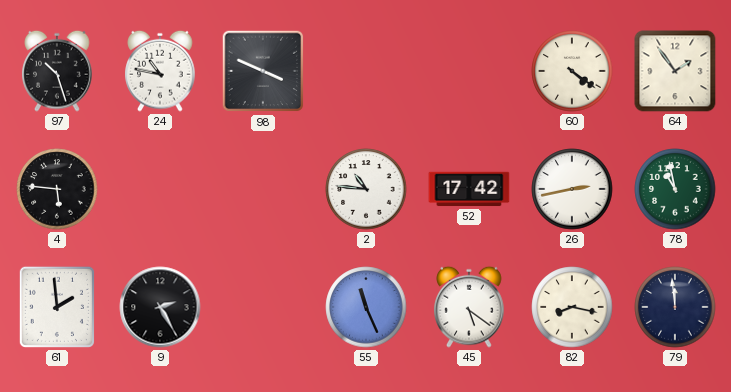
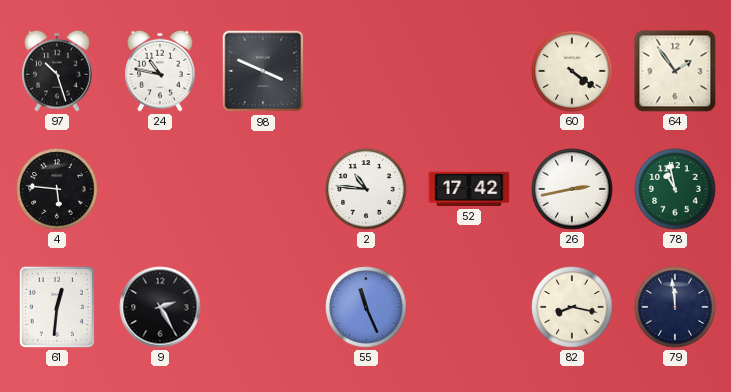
61: 1:59 -> 12:31
45: 5:21 -> none
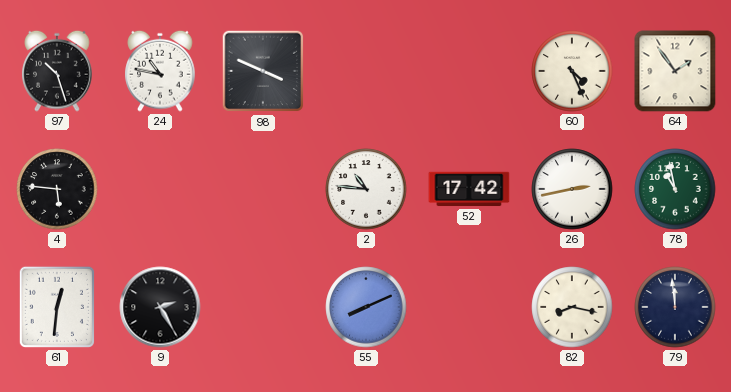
60: 4:21 -> 4:26
55: 11:26 -> 8:11
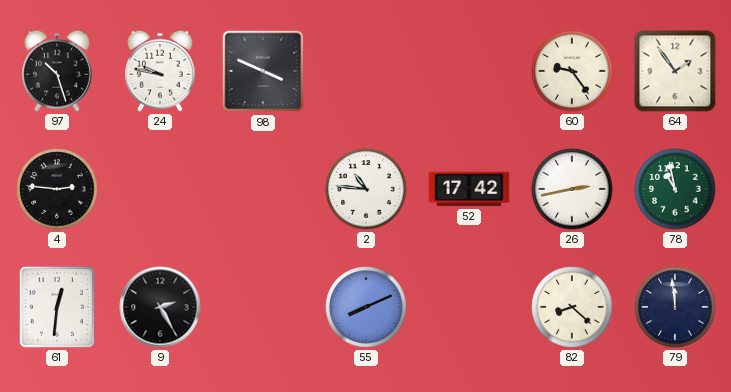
24: 10:47 -> 9:47
60: 4:26 -> 9:24
4: 5:46 -> 2:46
82: 8:17 -> 8:22
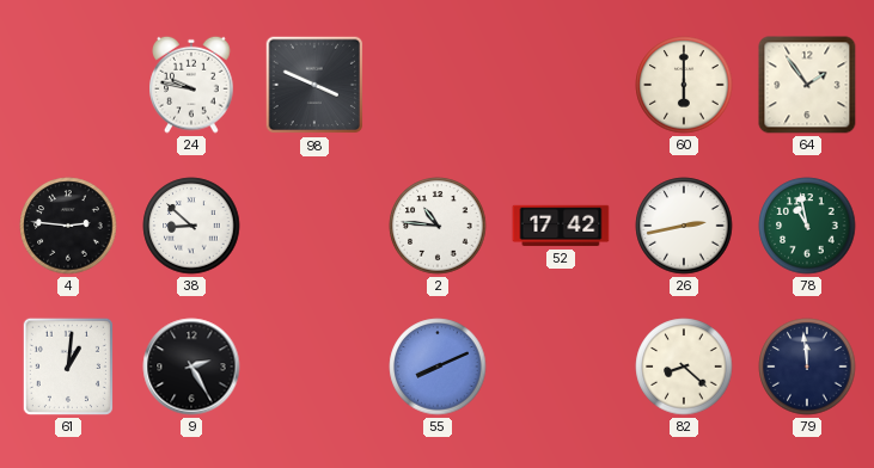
97: 10:27 -> none
60: 9:24 -> 6:00
38: none -> 8:52
61: 12:31 -> 1:01
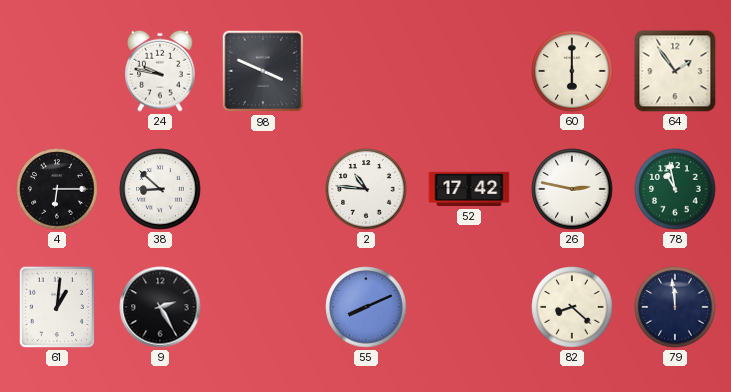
4: 2:46 -> 6:15
26: 2:43 -> 2:47
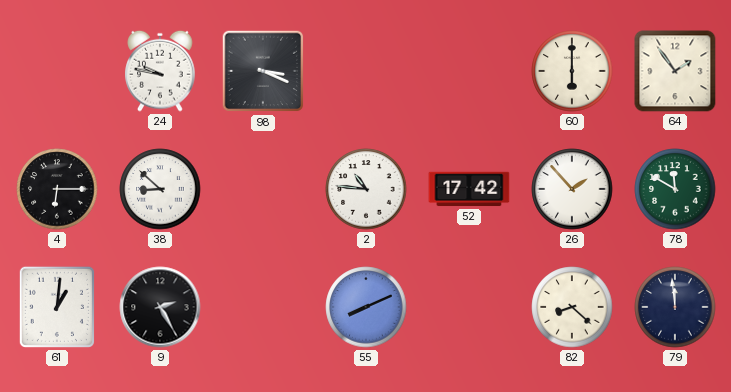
98: 3:49 -> 3:19
26: 2:47 -> 1:53
78: 10:58 -> 11:50
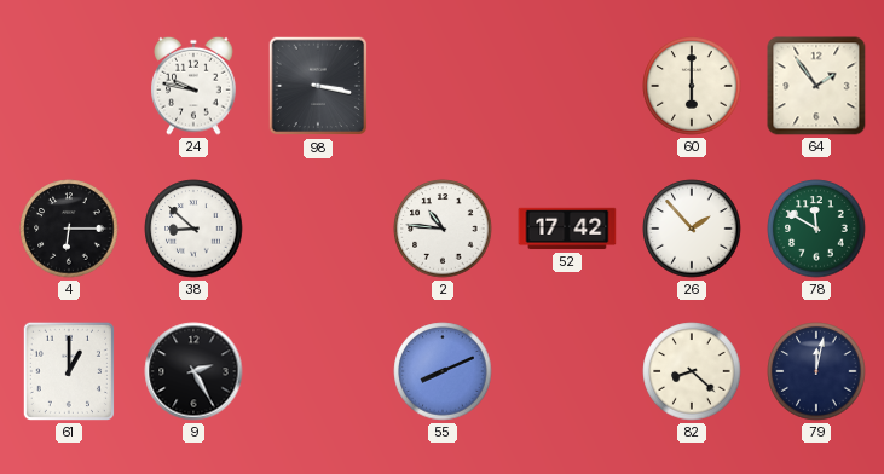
98: 3:19 -> 3:17
61: 1:01 -> 1:00
79: 11:59 -> 12:02
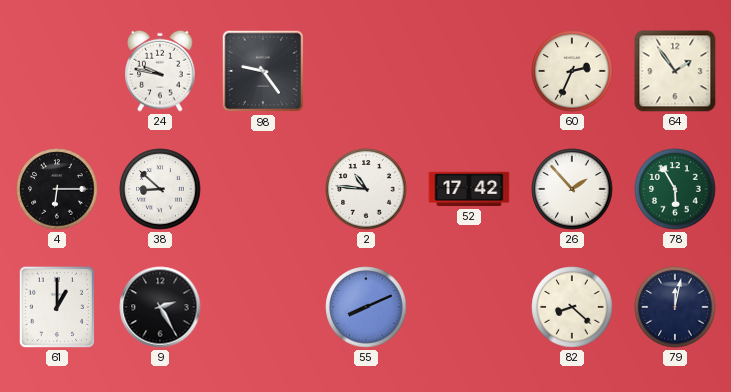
98: 3:17 -> 9:24
60: 6:00 -> 2:34
78: 11:50 -> 5:55
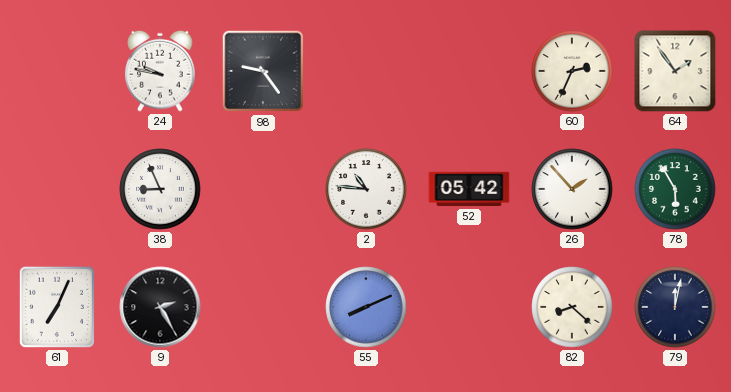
4: 6:15 -> none
38: 8:52 -> 8:56
52: 17:42 -> 05:42
61: 1:00 -> 7:04
